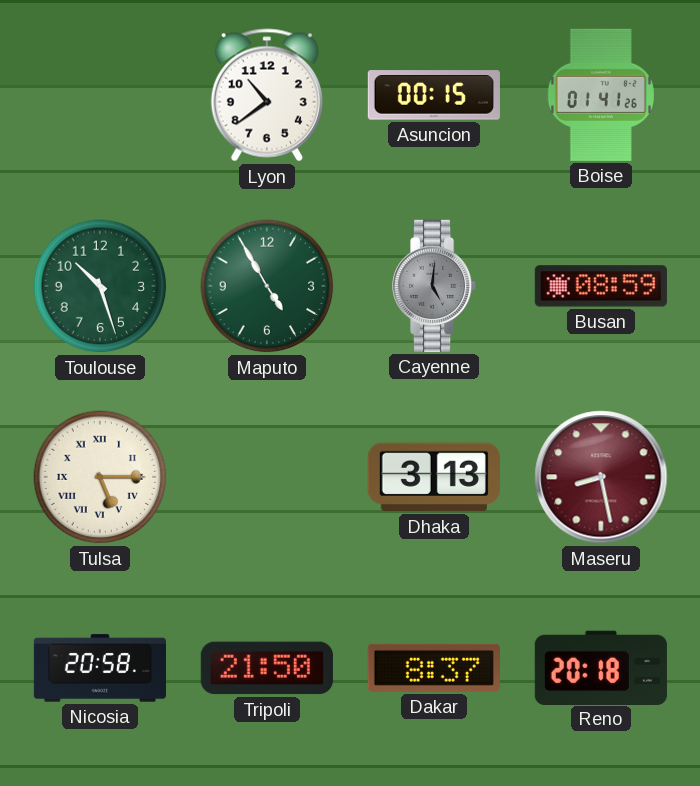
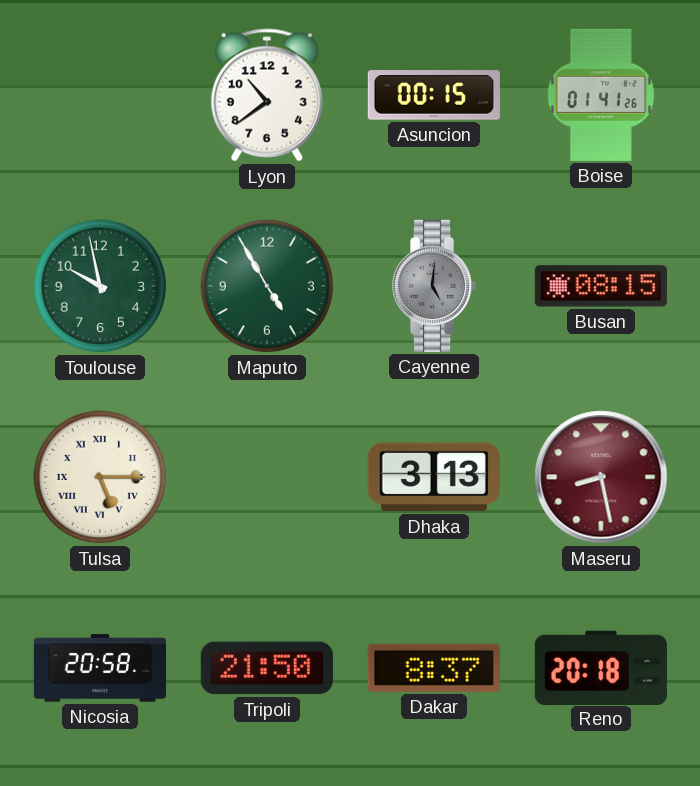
Toulouse: 10:27 -> 9:58
Busan: 08:59 -> 08:15
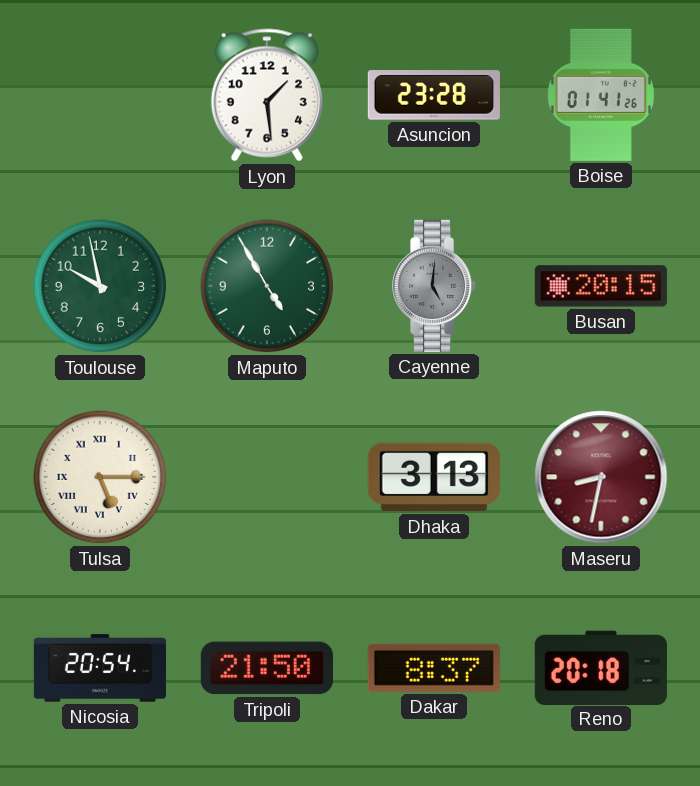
Lyon: 10:39 -> 1:29
Asuncion: 00:15 -> 23:28
Busan: 08:15 -> 20:15
Maseru: 8:28 -> 8:32
Nicosia: 20:58 -> 20:54
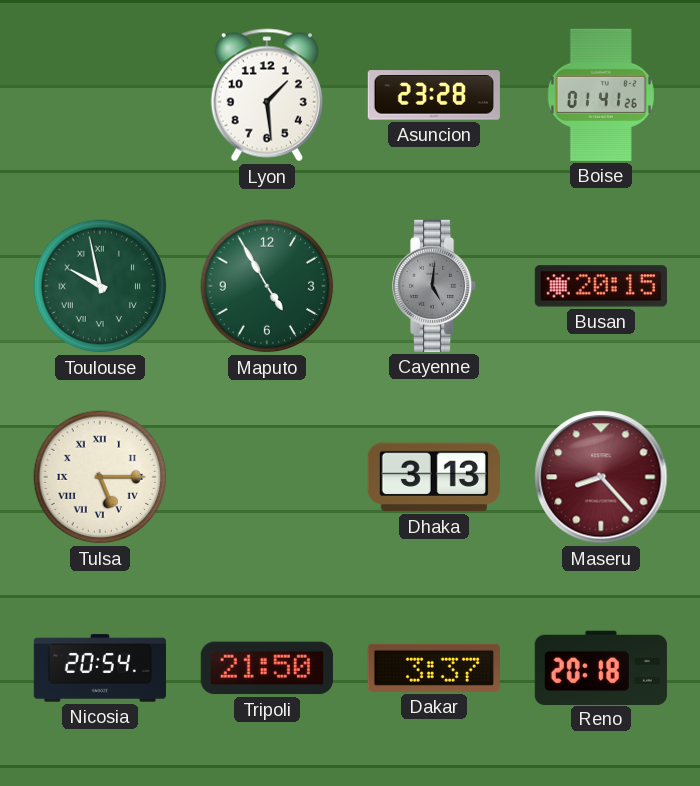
Toulouse numerals: Arabic -> Roman
Maseru: 8:32 -> 8:23
Dakar: 8:37 -> 3:37
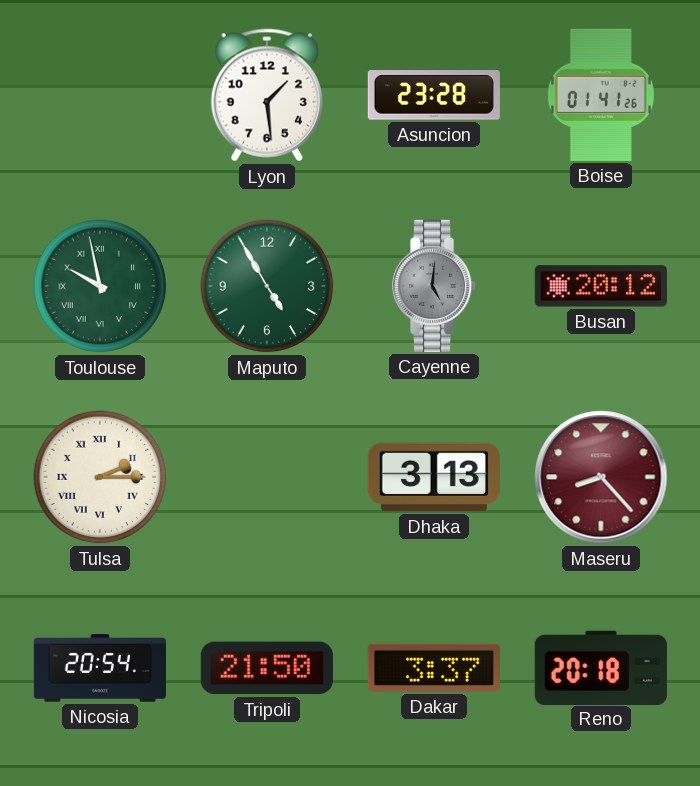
Busan: 20:15 -> 20:12
Tulsa: 5:15 -> 2:15
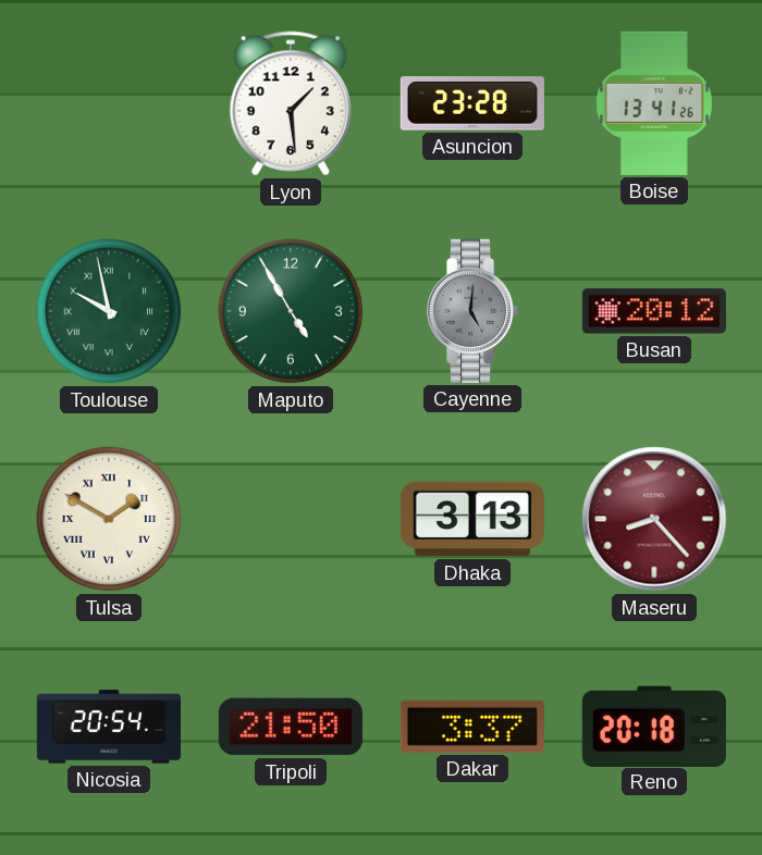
Boise: 01:41 -> 13:41
Tulsa: 2:15 -> 1:50
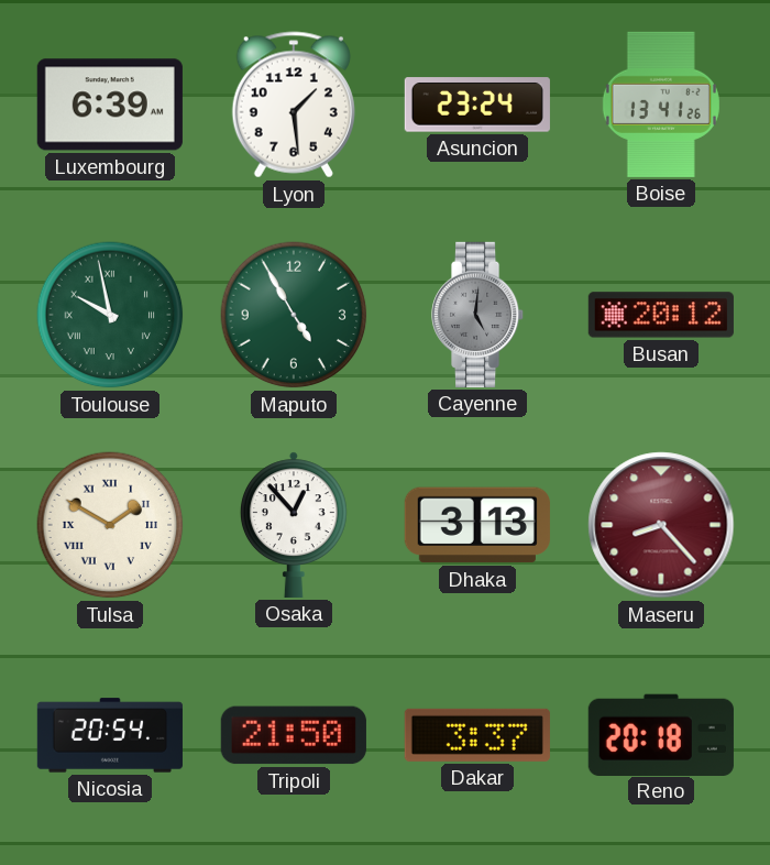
Luxembourg: none -> 6:39
Asuncion: 23:28 -> 23:24
Osaka: none -> 12:53
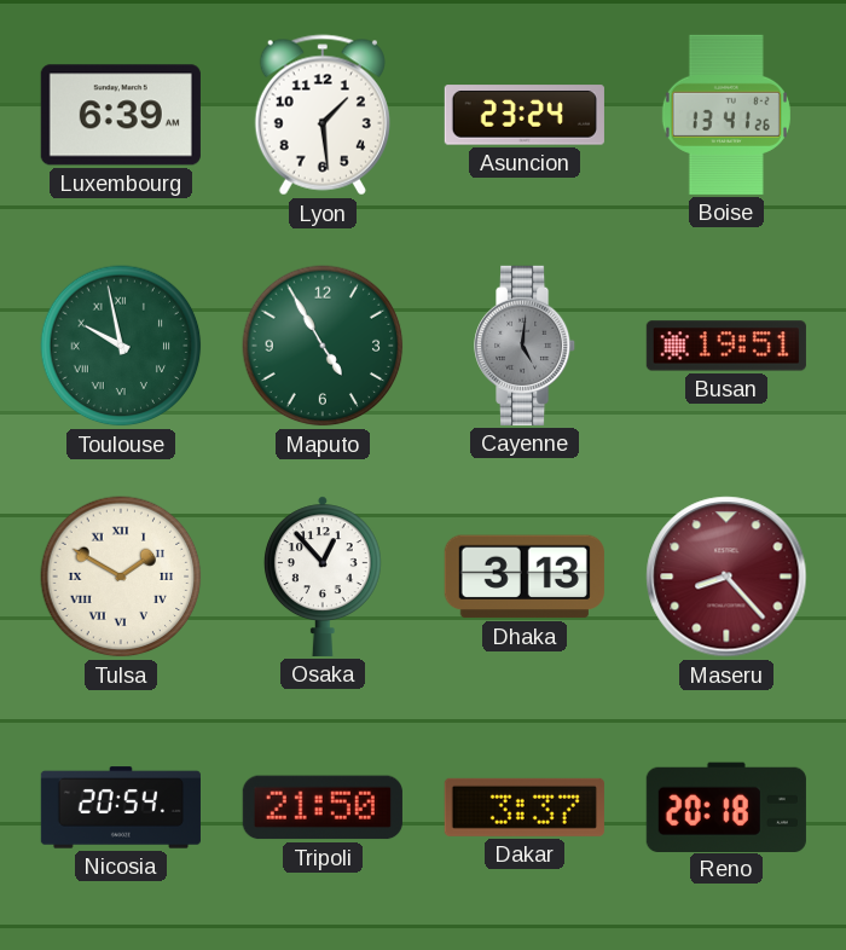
Busan: 20:12 -> 19:51
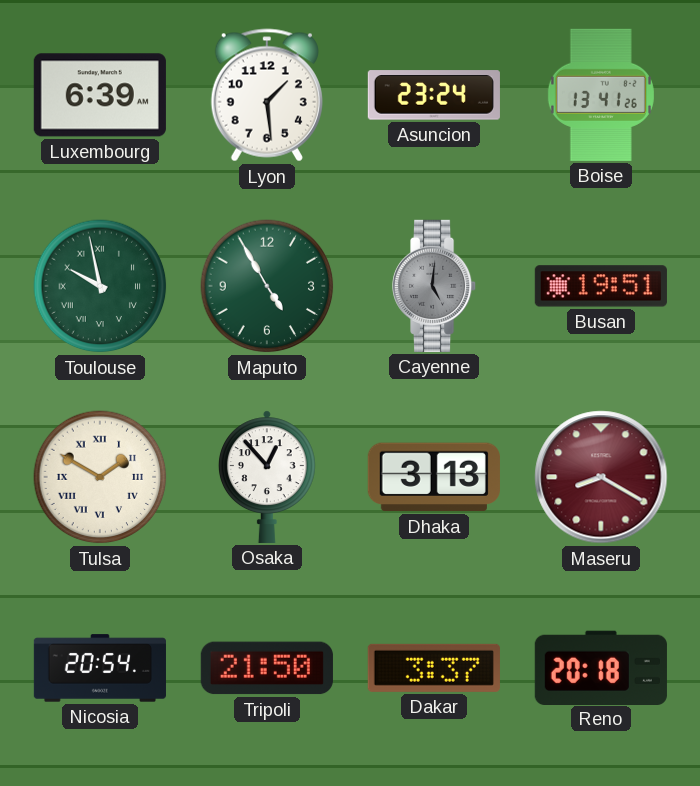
Maseru: 8:23 -> 8:20
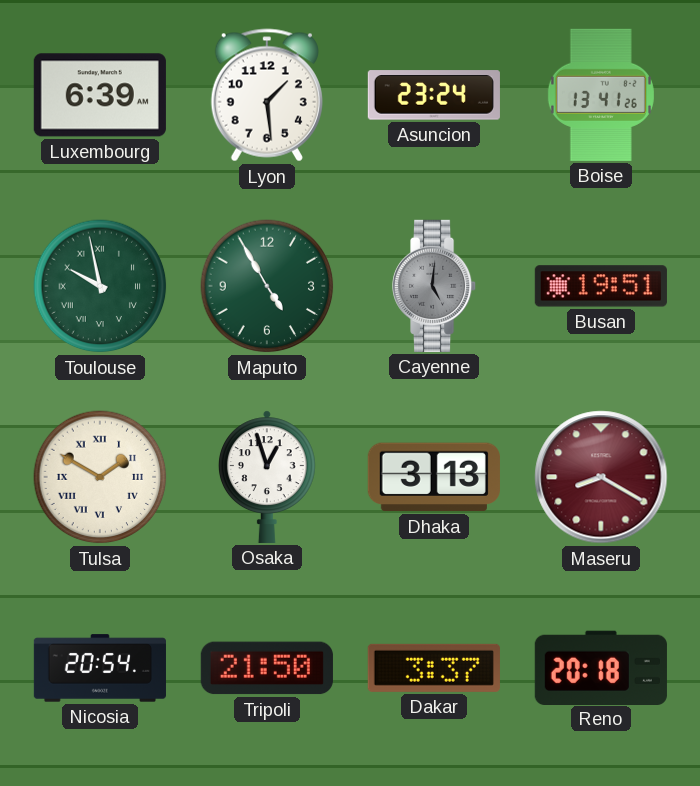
Osaka: 12:53 -> 12:57
